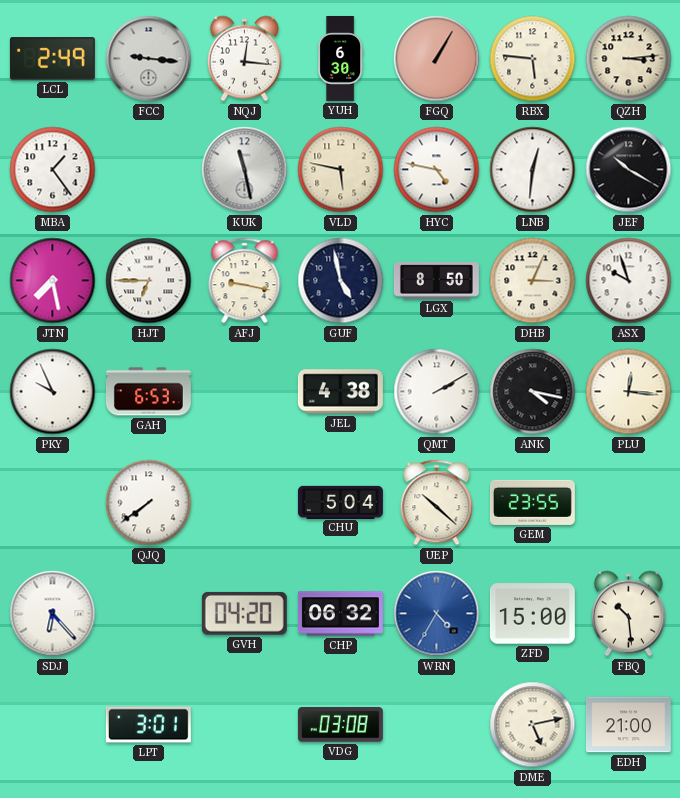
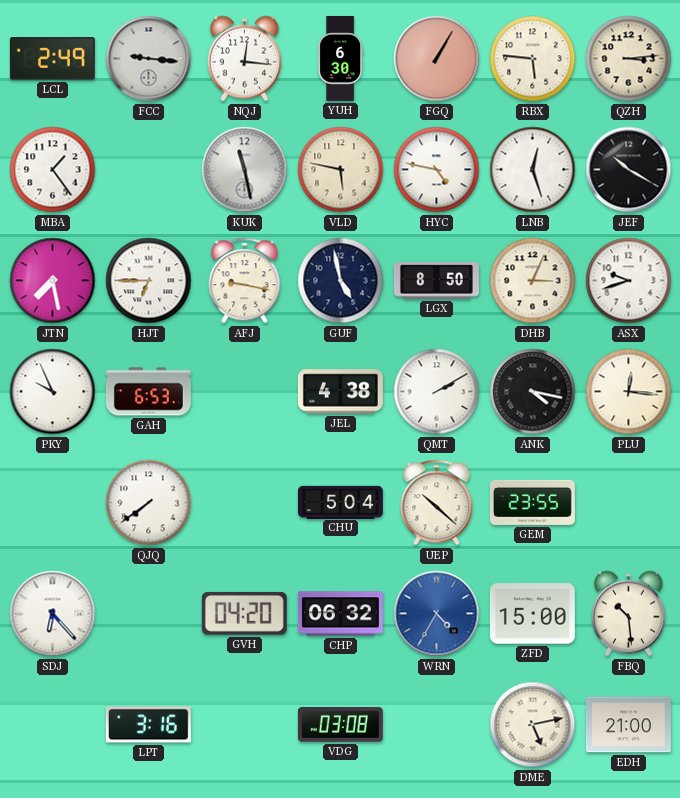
LNB: 12:31 -> 12:27
ASX: 9:57 -> 9:42
LPT: 3:01 -> 3:16
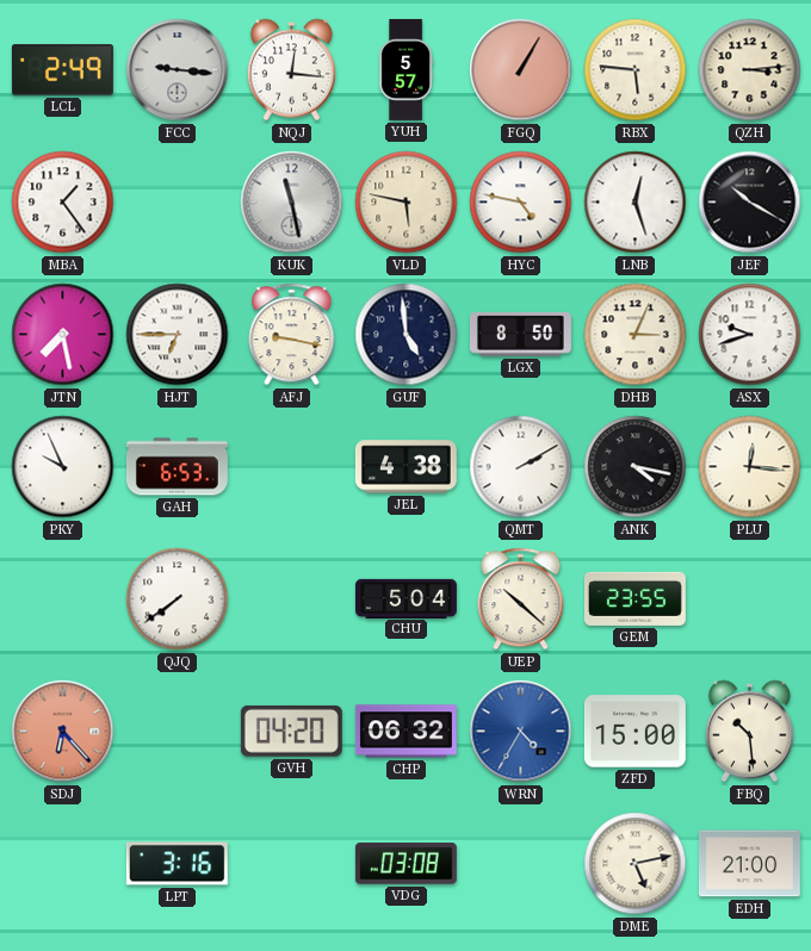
YUH: 6:30 -> 5:57
GUF: 4:58 -> 4:59
SDJ dial: white -> salmon
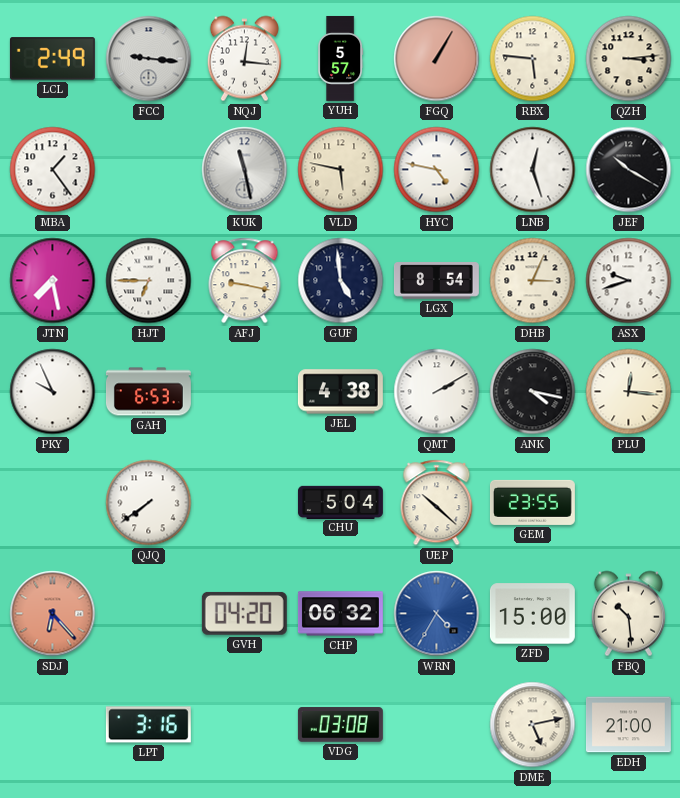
LGX: 8:50 -> 8:54
